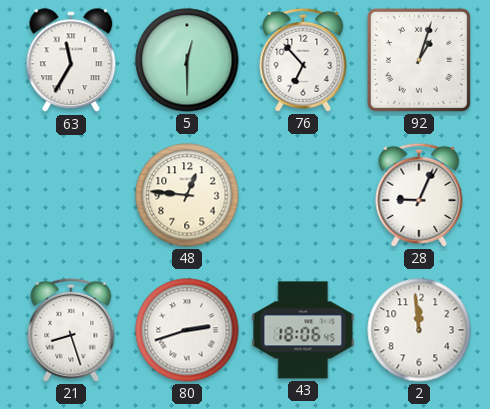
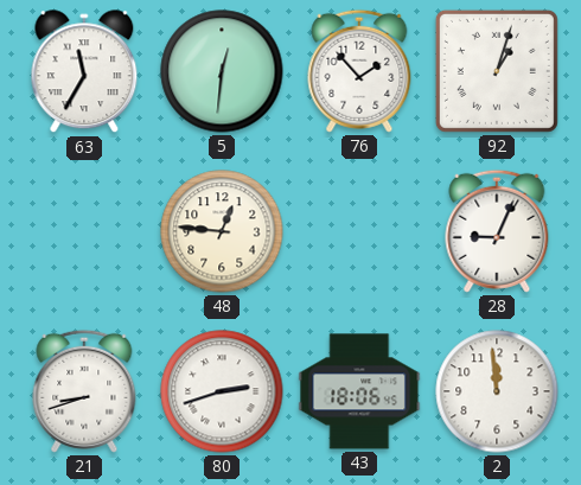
5: 12:30 -> 12:31
76: 6:53 -> 1:53
21: 8:27 -> 8:42
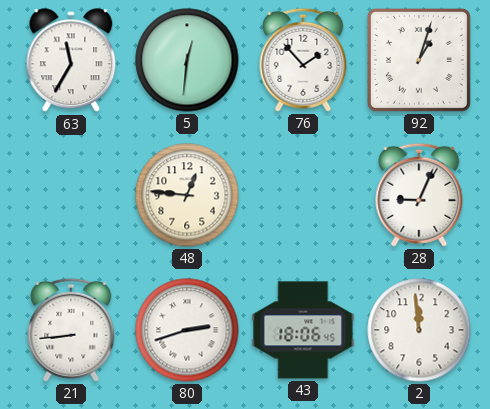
21: 8:42 -> 8:44
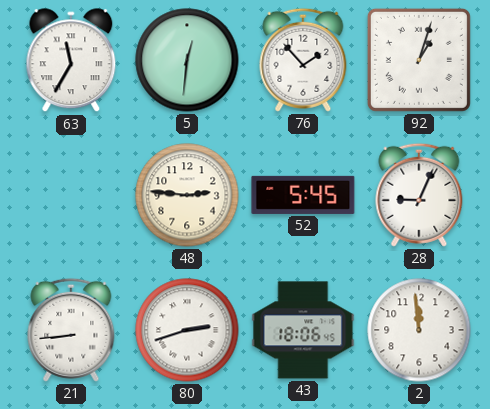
48: 12:46 -> 2:46
52: none -> 5:45
